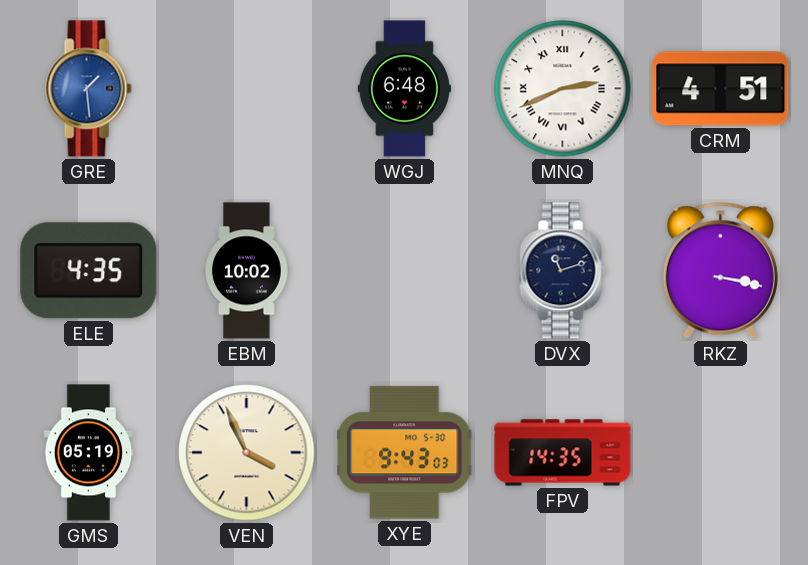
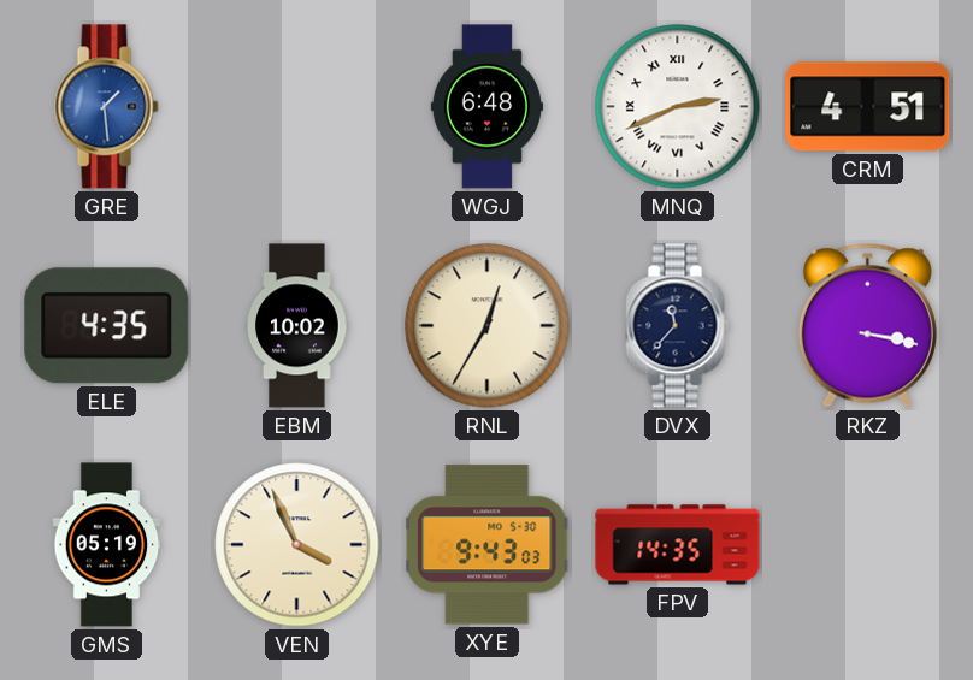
RNL: none -> 12:35
DVX: 11:12 -> 11:37
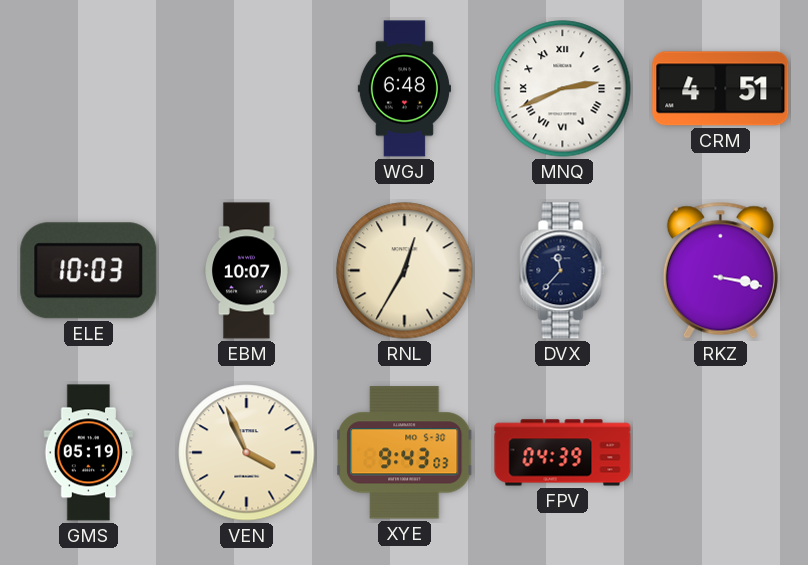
GRE: 1:29 -> none
ELE: 4:35 -> 10:03
EBM: 10:02 -> 10:07
FPV: 14:35 -> 04:39
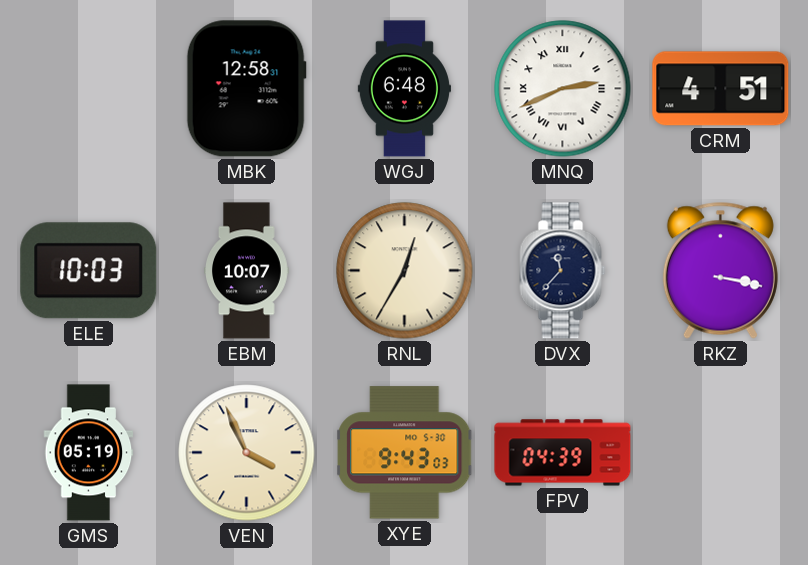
MBK: none -> 12:58
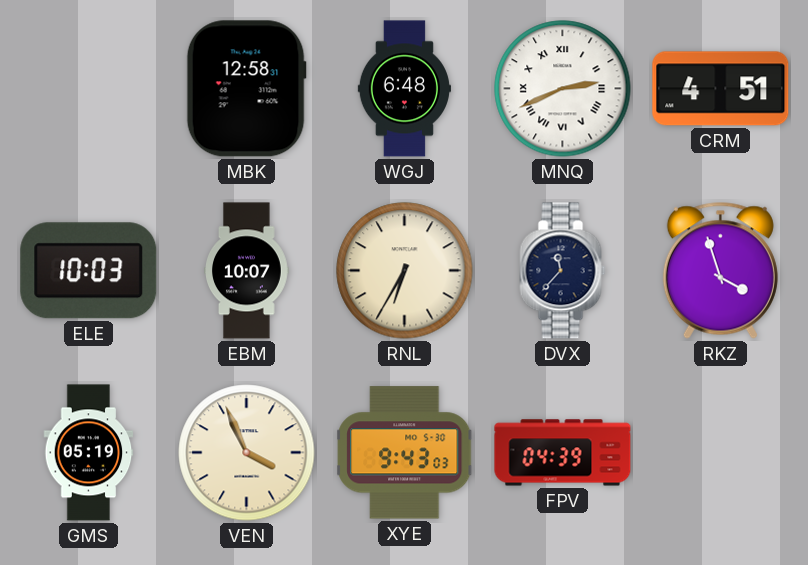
RNL: 12:35 -> 6:35
RKZ: 3:17 -> 3:57
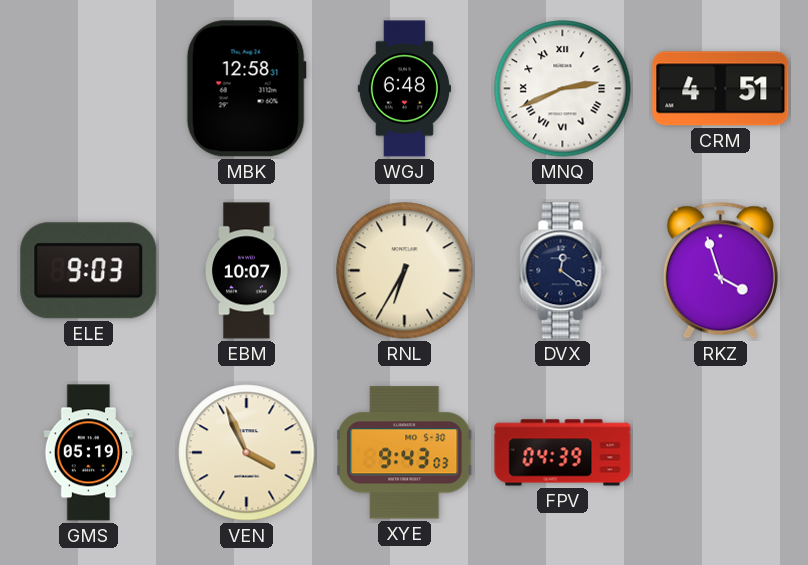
ELE: 10:03 -> 9:03
DVX: 11:37 -> 12:21
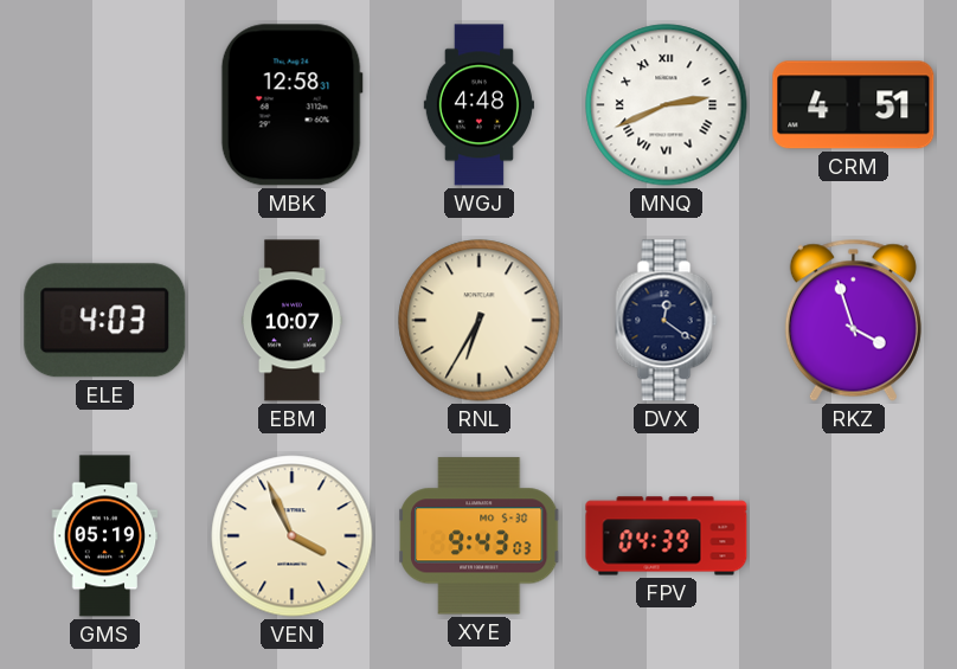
WGJ: 6:48 -> 4:48
ELE: 9:03 -> 4:03
